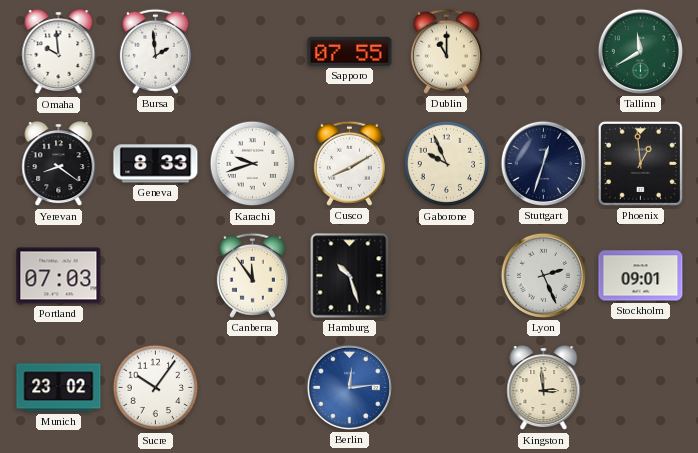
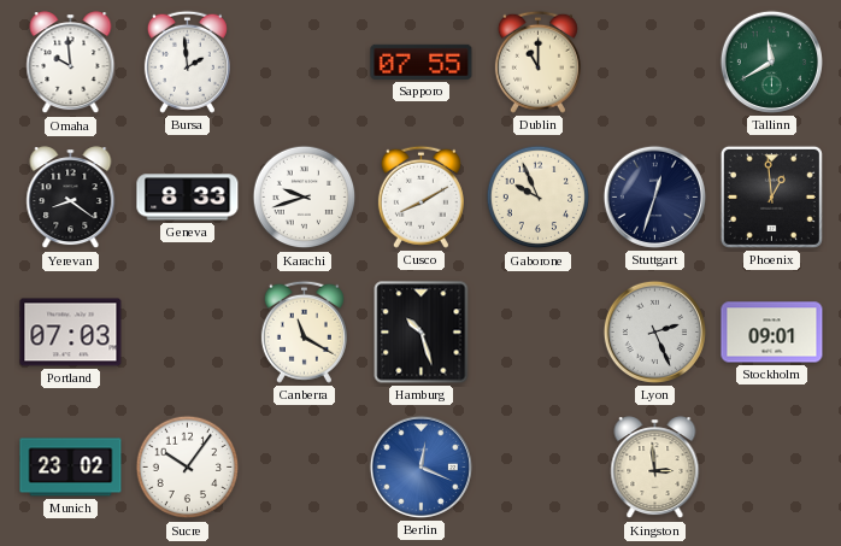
Canberra: 11:54 -> 11:20
Berlin: 12:14 -> 12:19
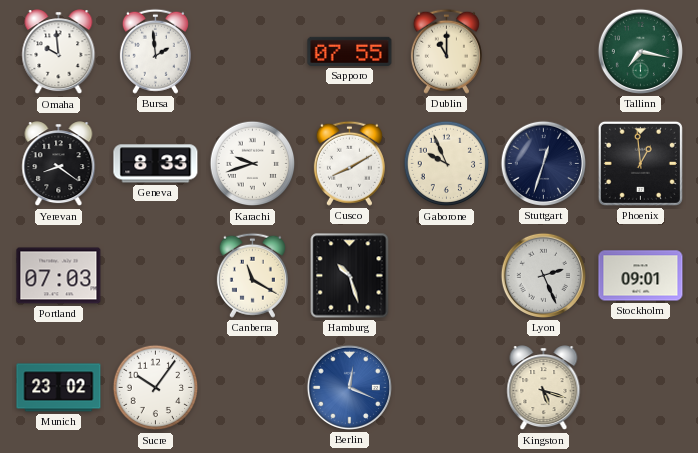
Tallinn: 11:40 -> 7:17
Kingston: 2:59 -> 5:18
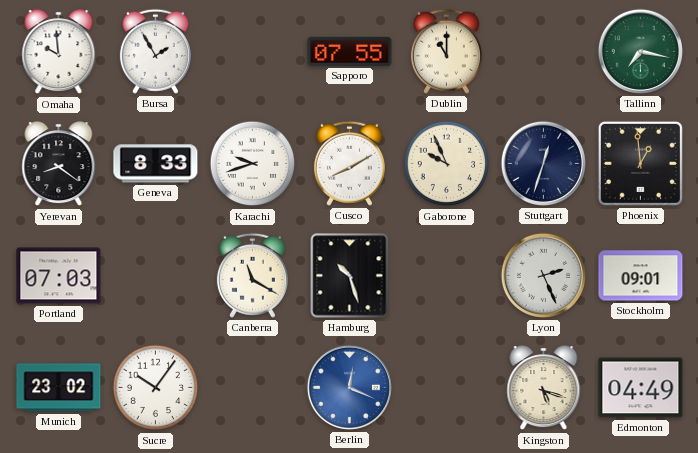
Bursa: 1:59 -> 1:55
Edmonton: none -> 04:49
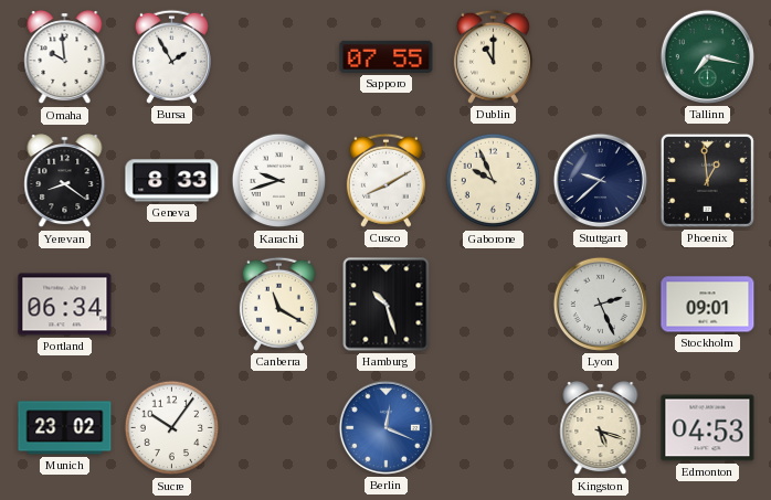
Stuttgart: 12:33 -> 9:38
Portland: 07:03 -> 06:34
Edmonton: 04:49 -> 04:53
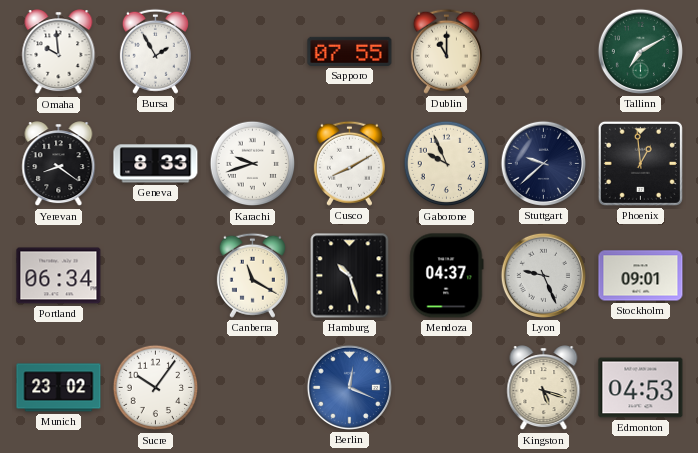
Tallinn: 7:17 -> 7:10
Mendoza: none -> 04:37
Lyon: 2:26 -> 9:26
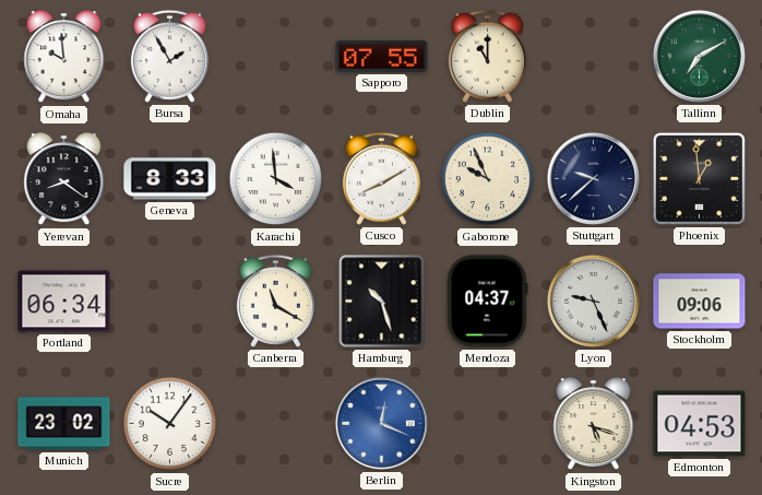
Karachi: 9:42 -> 3:59
Stockholm: 09:01 -> 09:06
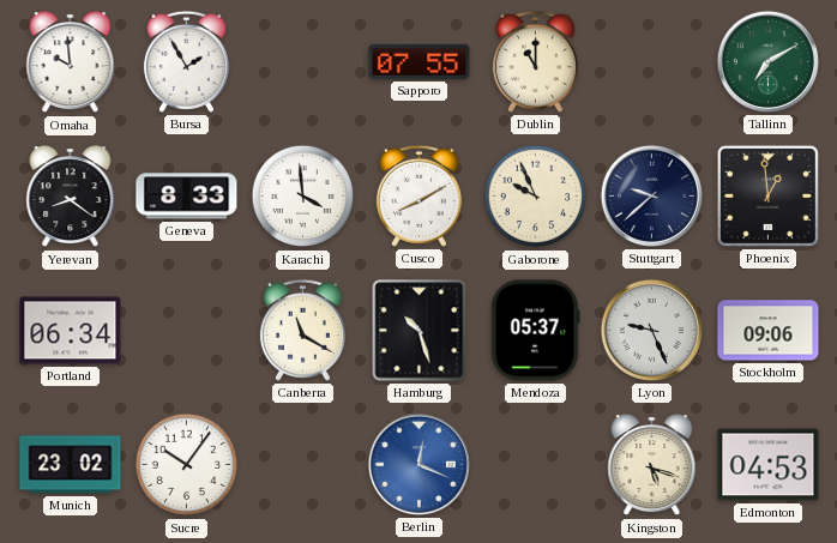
Mendoza: 04:37 -> 05:37
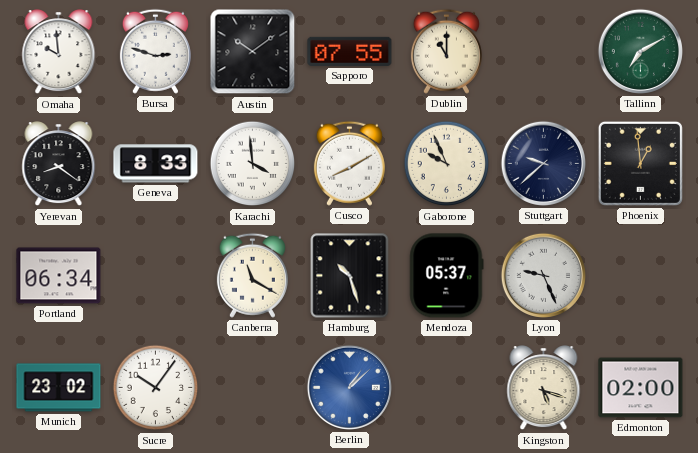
Bursa: 1:55 -> 2:48
Austin: none -> 10:09
Stockholm: 09:06 -> none
Berlin: 12:19 -> 1:08
Edmonton: 04:53 -> 02:00
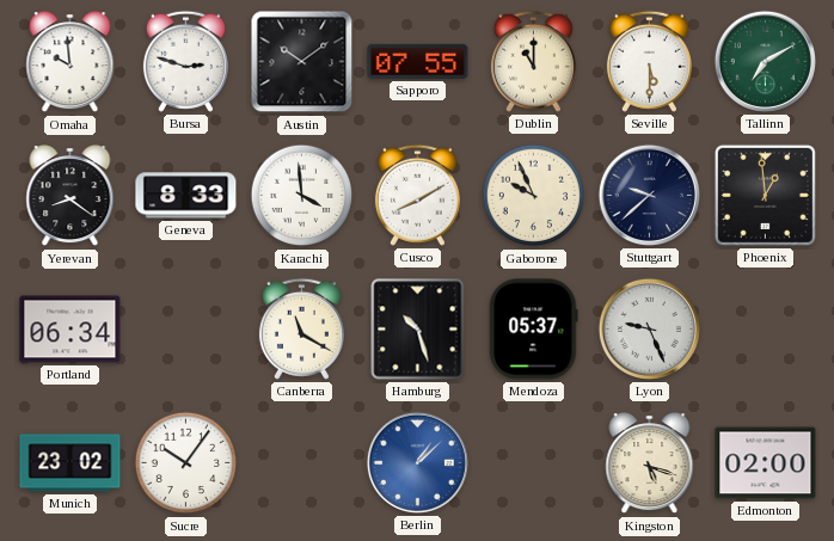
Seville: none -> 5:30
